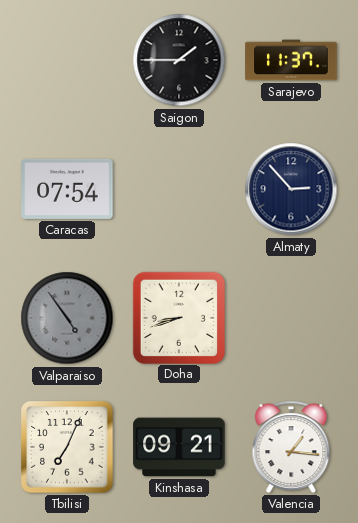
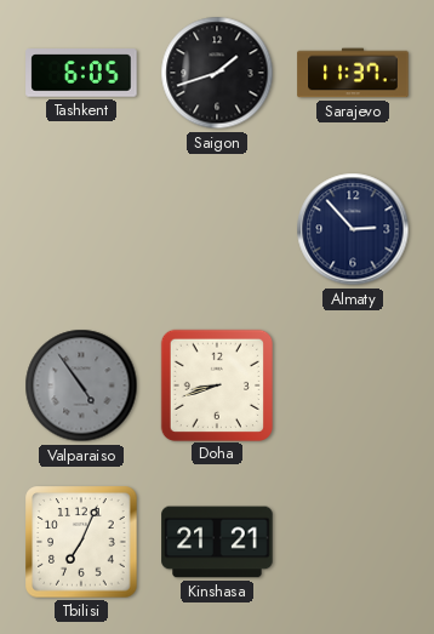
Tashkent: none -> 6:05
Saigon: 1:45 -> 1:42
Caracas: 07:54 -> none
Kinshasa: 09:21 -> 21:21
Valencia: 1:16 -> none
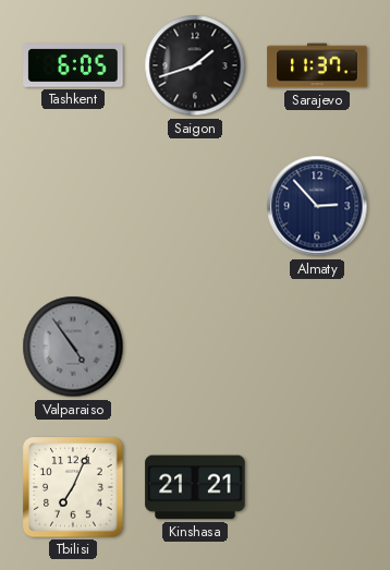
Doha: 8:42 -> none
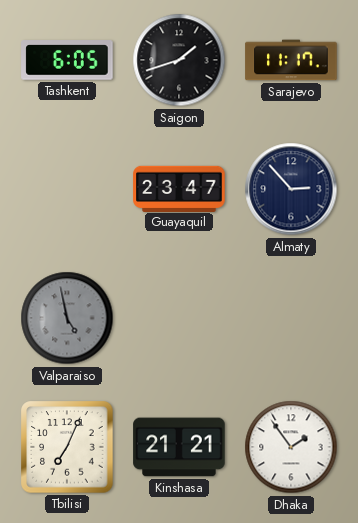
Sarajevo: 11:37 -> 11:17
Guayaquil: none -> 23:47
Valparaiso: 4:54 -> 4:58
Dhaka: none -> 1:54
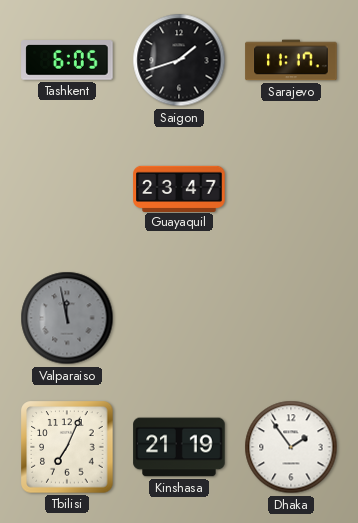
Almaty: 2:53 -> none
Valparaiso: 4:58 -> 11:58
Kinshasa: 21:21 -> 21:19
